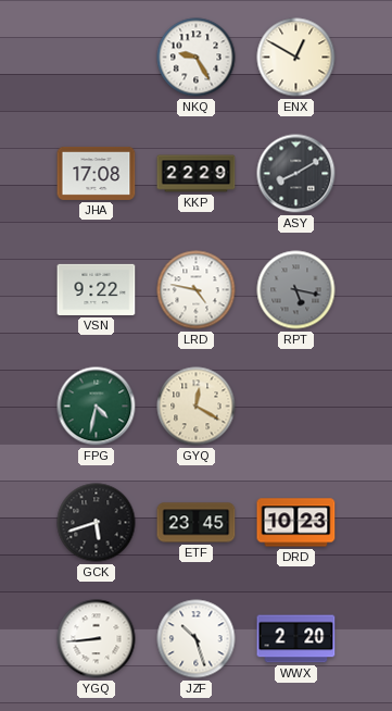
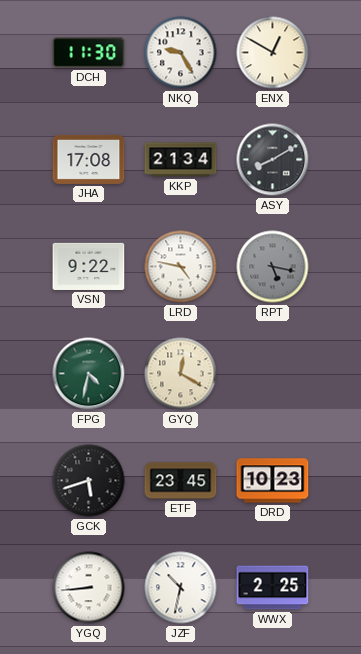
DCH: none -> 11:30
KKP: 22:29 -> 21:34
JZF: 10:27 -> 10:32
WWX: 2:20 -> 2:25
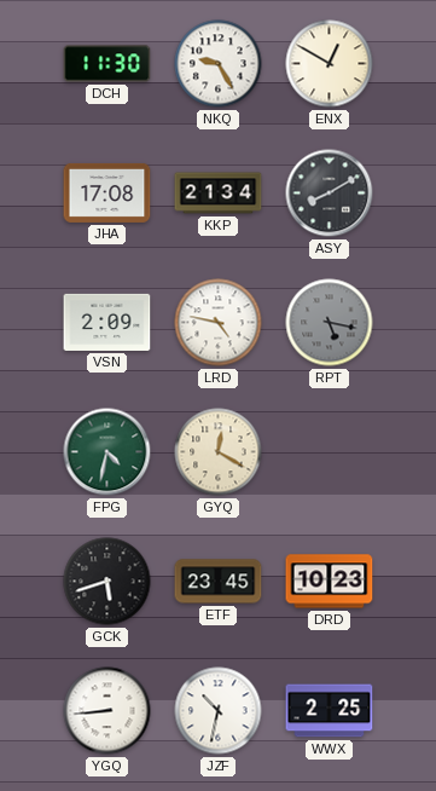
VSN: 9:22 -> 2:09
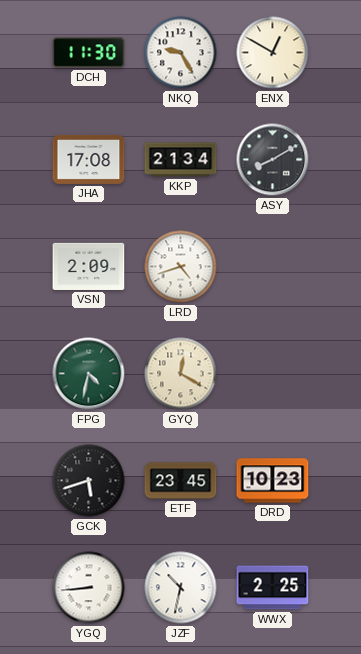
LRD: 4:47 -> 4:42
RPT: 5:17 -> none
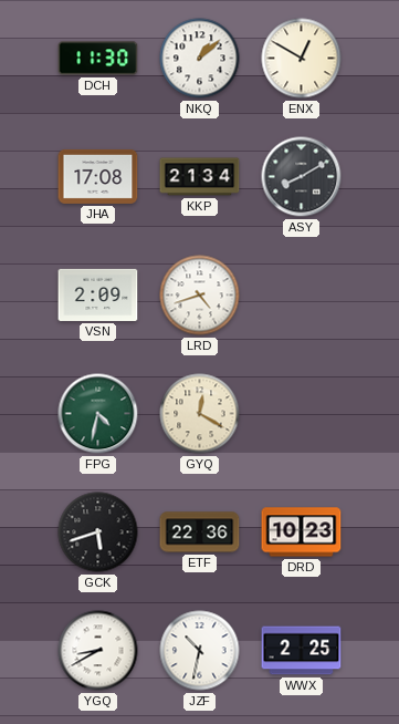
NKQ: 9:25 -> 1:08
ETF: 23:45 -> 22:36
YGQ: 8:44 -> 8:40
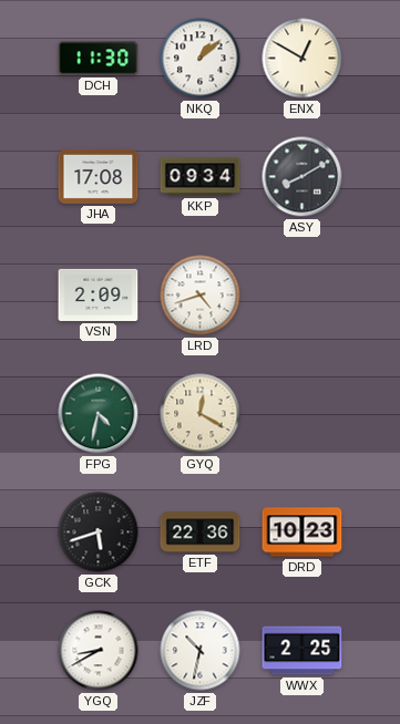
KKP: 21:34 -> 09:34
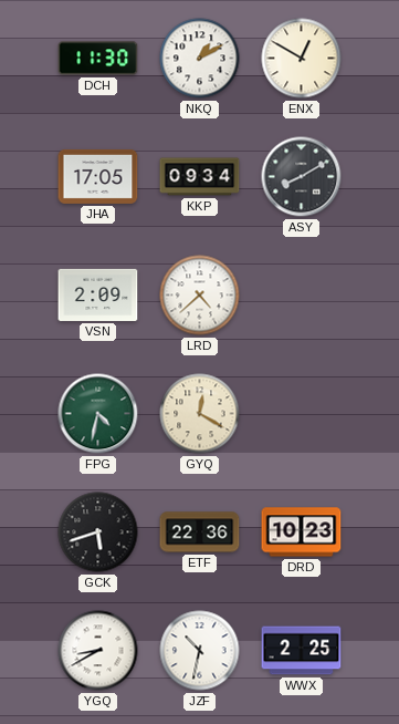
NKQ: 1:08 -> 1:10
JHA: 17:08 -> 17:05
LRD: 4:42 -> 4:38
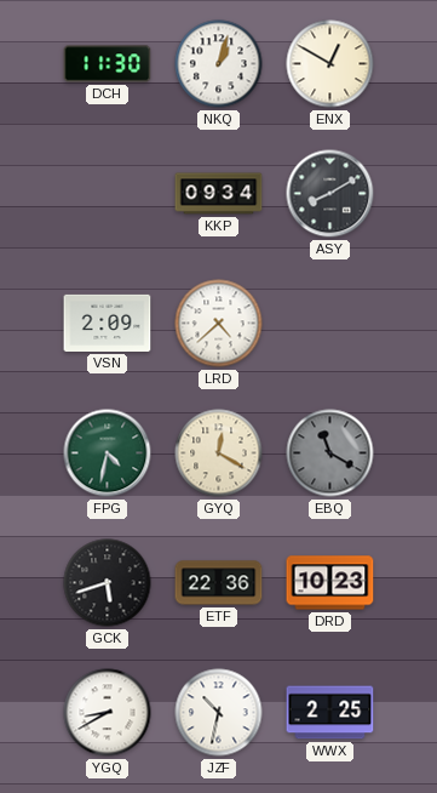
NKQ: 1:10 -> 1:03
JHA: 17:05 -> none
EBQ: none -> 11:20
